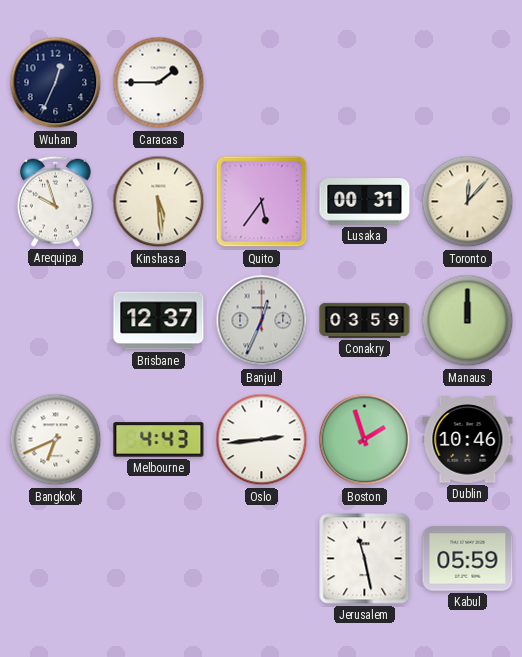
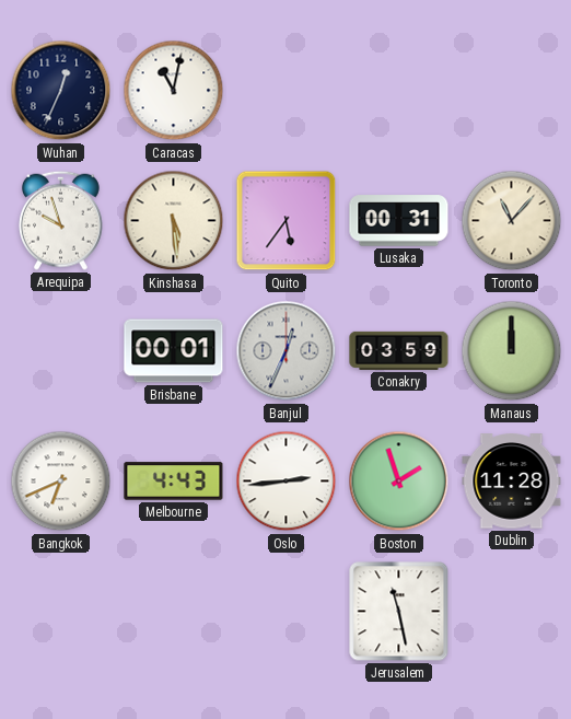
Caracas: 1:45 -> 11:02
Toronto: 12:07 -> 11:07
Brisbane: 12:37 -> 00:01
Dublin: 10:46 -> 11:28
Kabul: 05:59 -> none
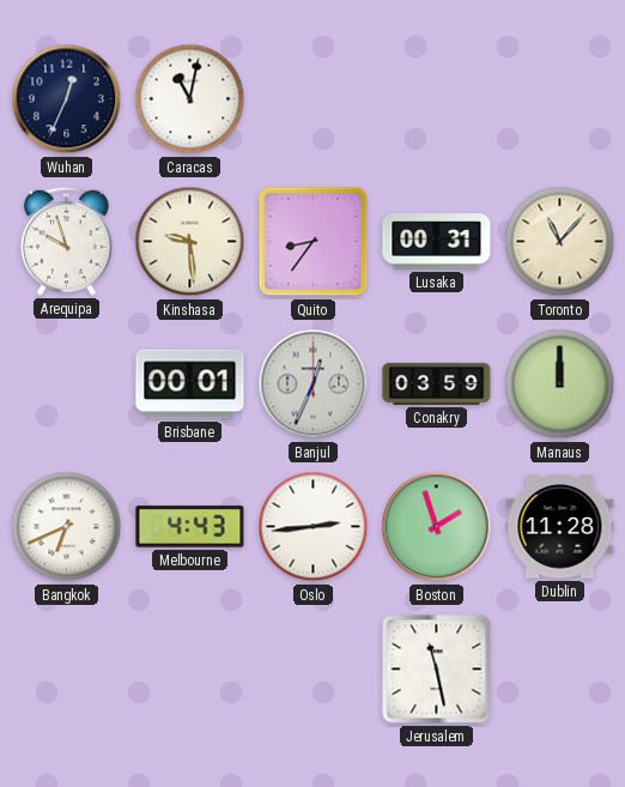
Kinshasa: 5:29 -> 9:29
Quito: 5:36 -> 8:36
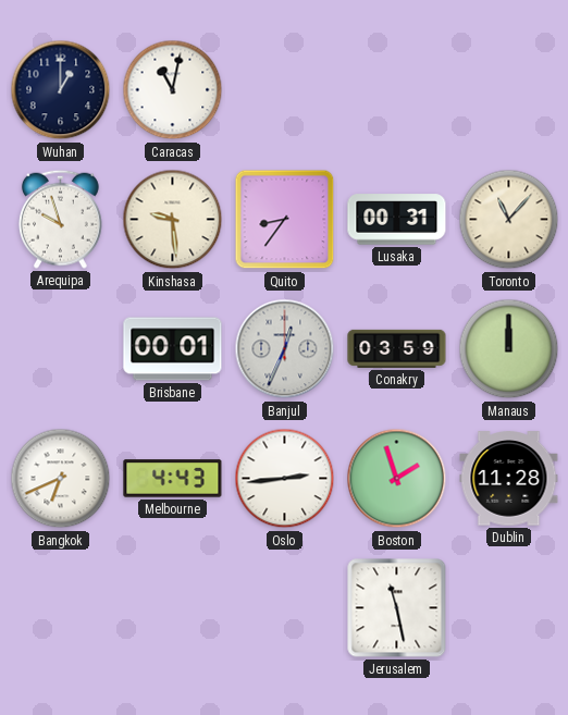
Wuhan: 12:34 -> 1:00
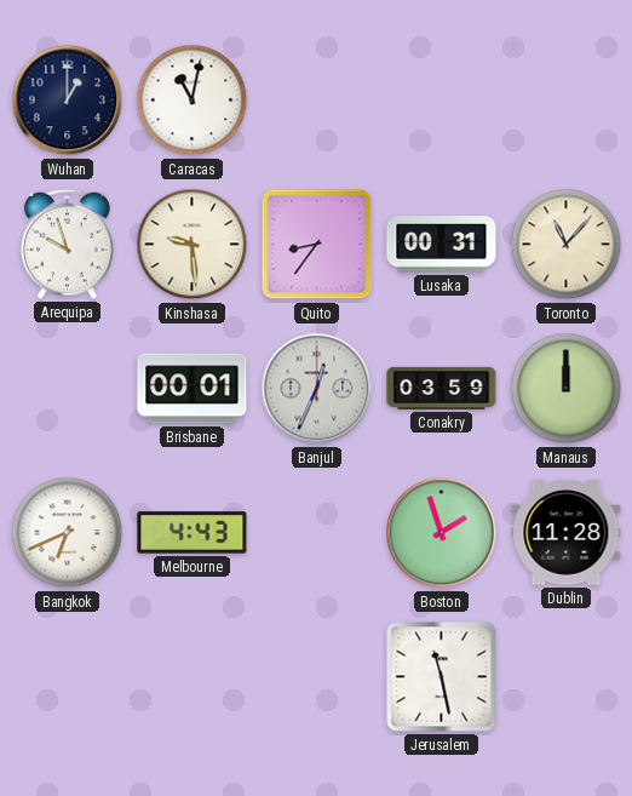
Oslo: 2:44 -> none
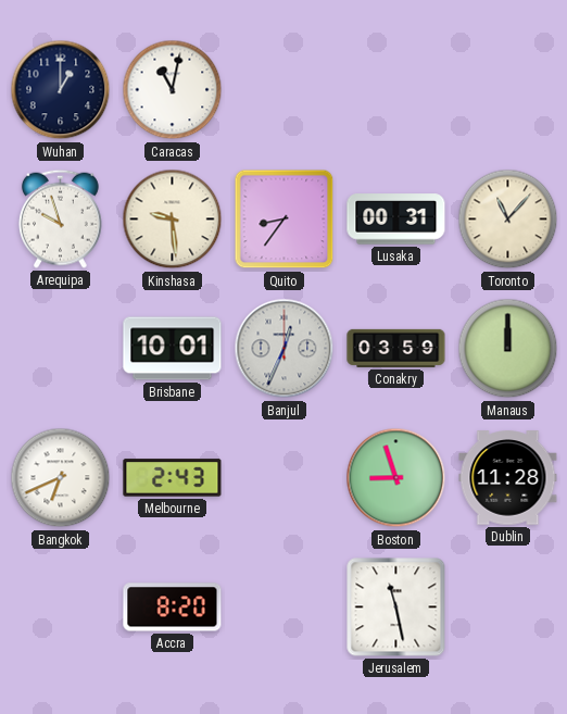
Brisbane: 00:01 -> 10:01
Melbourne: 4:43 -> 2:43
Boston: 1:57 -> 8:57
Accra: none -> 8:20
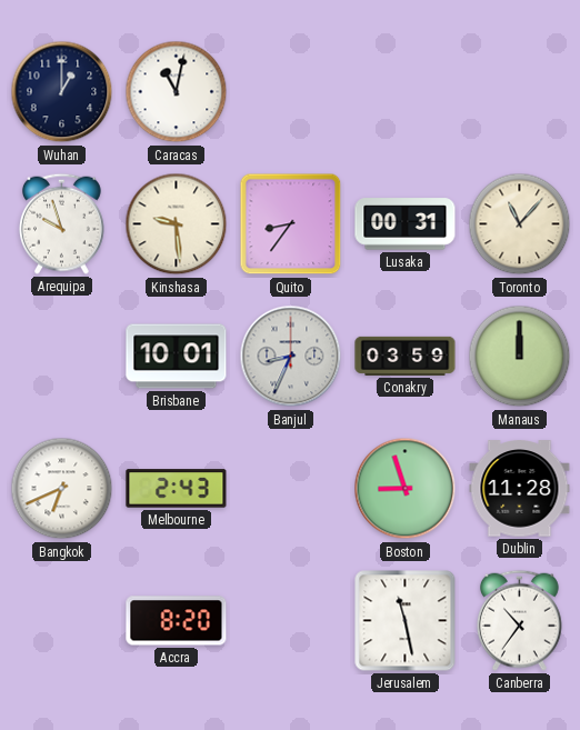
Banjul: 12:34 -> 8:34
Canberra: none -> 10:36
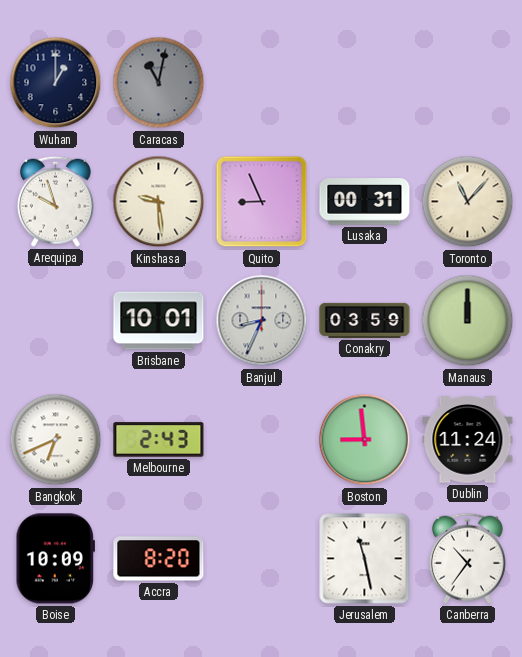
Caracas dial: white -> grey
Quito: 8:36 -> 8:56
Boston: 8:57 -> 8:59
Dublin: 11:28 -> 11:24
Boise: none -> 10:09
